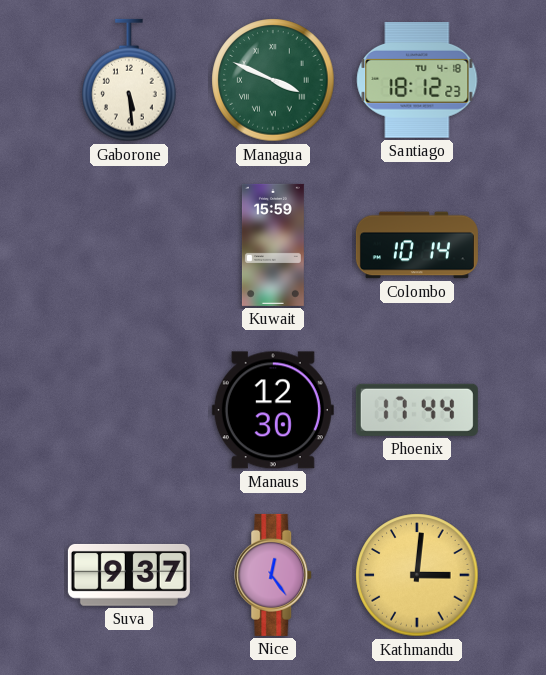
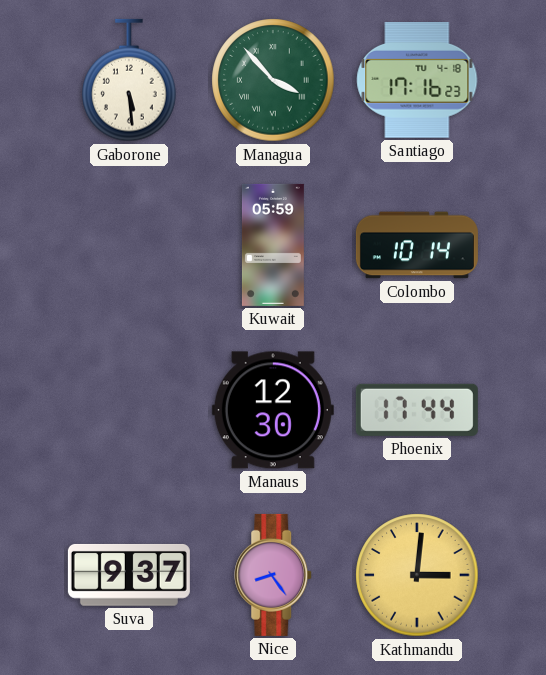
Managua: 3:49 -> 3:53
Santiago: 18:12 -> 17:16
Kuwait: 15:59 -> 05:59
Nice: 12:24 -> 8:24
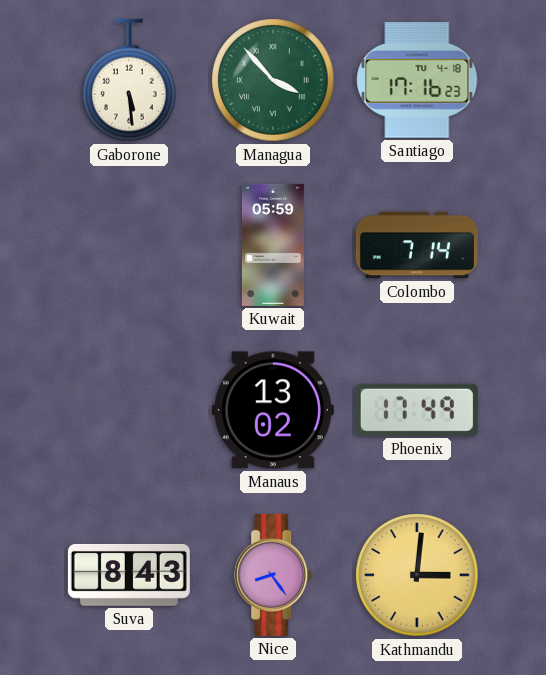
Colombo: 10:14 -> 7:14
Manaus: 12:30 -> 13:02
Phoenix: 17:44 -> 17:49
Suva: 9:37 -> 8:43
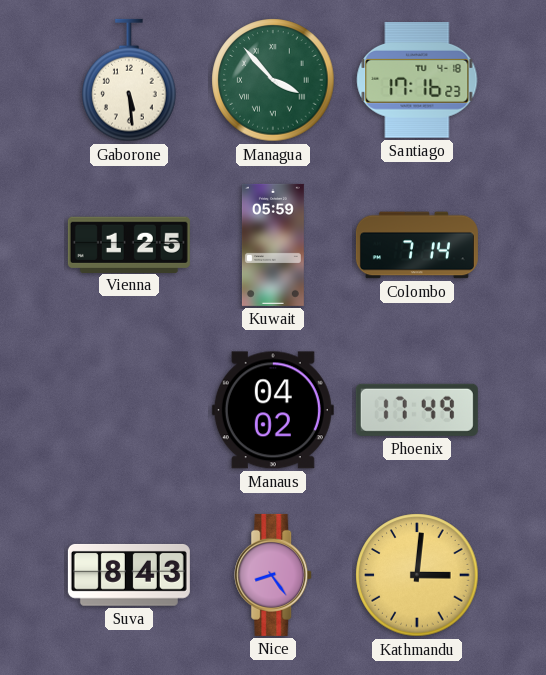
Vienna: none -> 1:25
Manaus: 13:02 -> 04:02
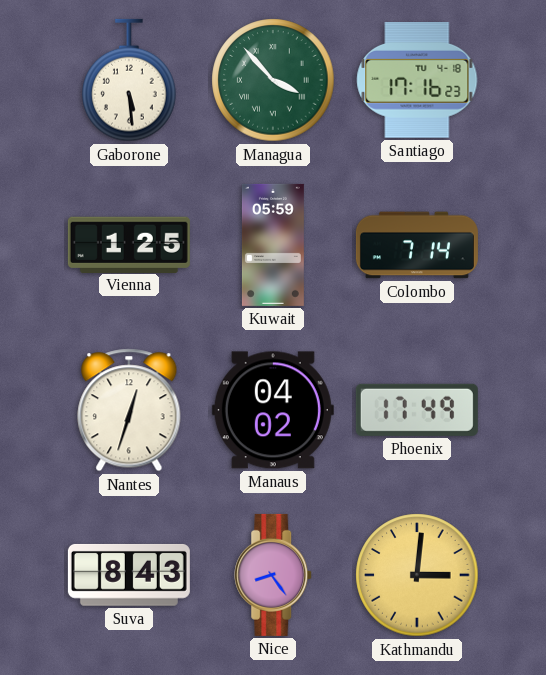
Nantes: none -> 12:33
